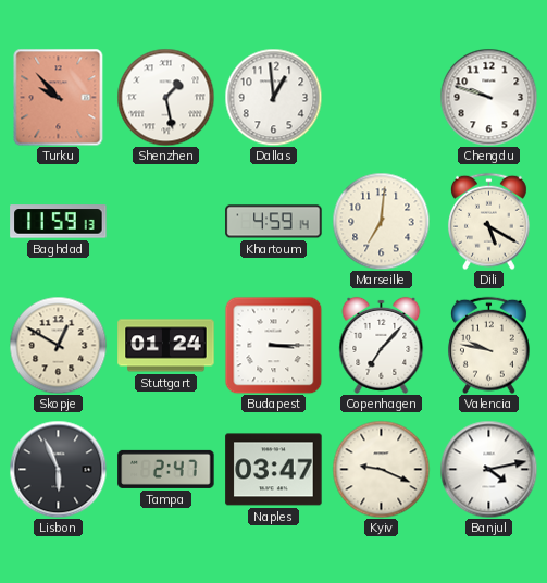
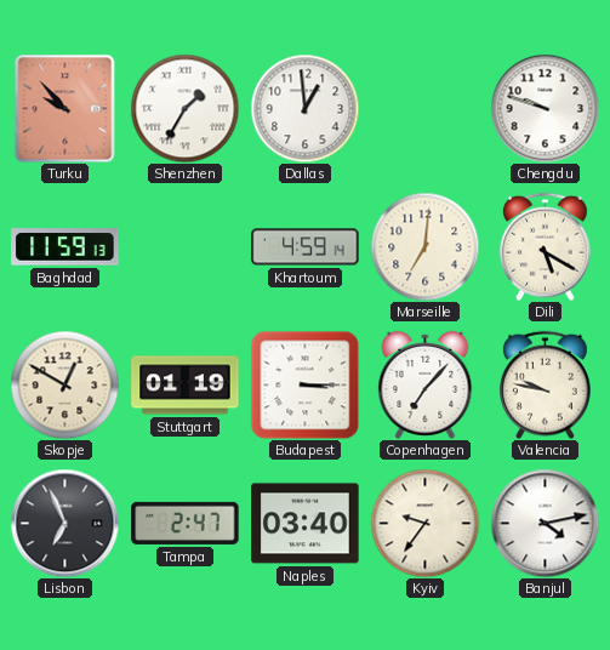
Shenzhen: 1:28 -> 1:35
Stuttgart: 01:24 -> 01:19
Lisbon: 5:56 -> 6:56
Naples: 03:47 -> 03:40
Kyiv: 9:19 -> 9:36
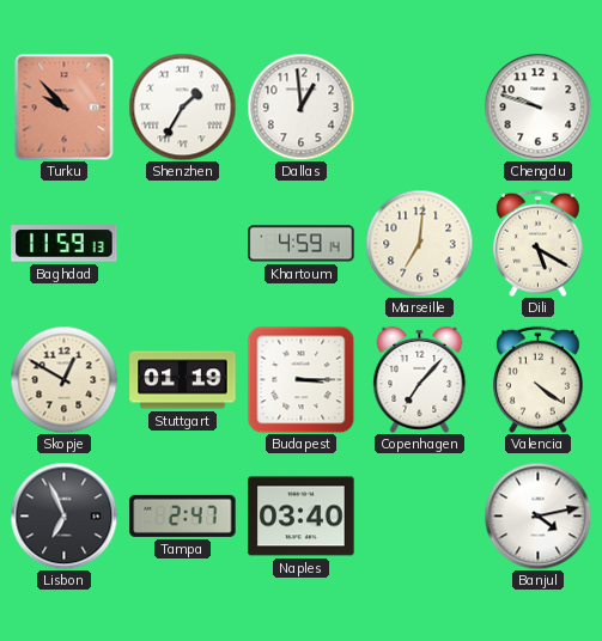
Valencia: 9:47 -> 4:21
Kyiv: 9:36 -> none
